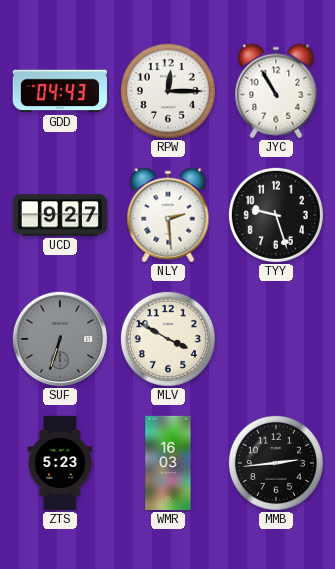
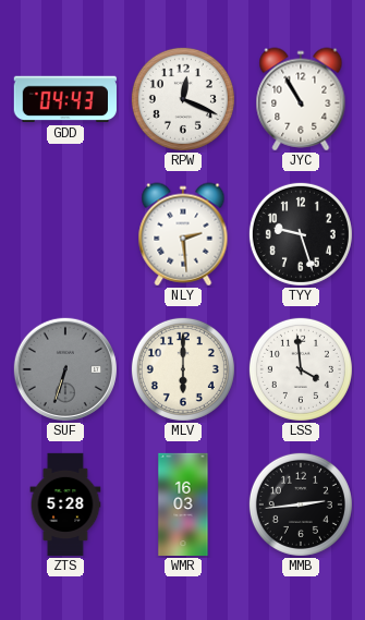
RPW: 12:15 -> 12:19
UCD: 9:27 -> none
MLV: 3:50 -> 6:00
LSS: none -> 3:59
ZTS: 5:23 -> 5:28
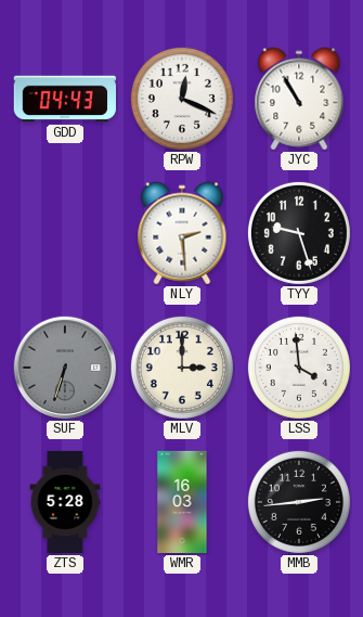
MLV: 6:00 -> 3:00
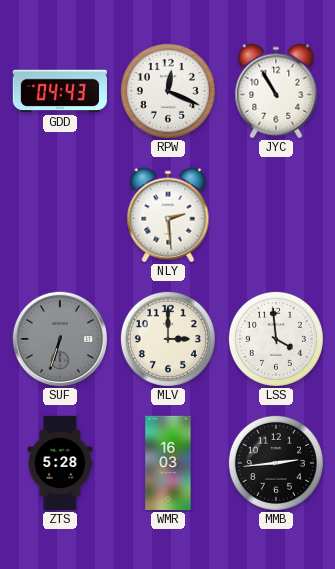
TYY: 9:27 -> none
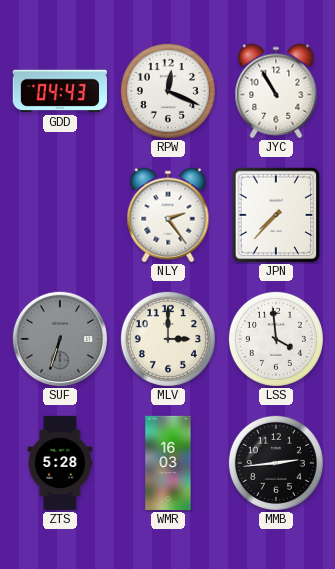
NLY: 2:29 -> 2:24
JPN: none -> 7:37
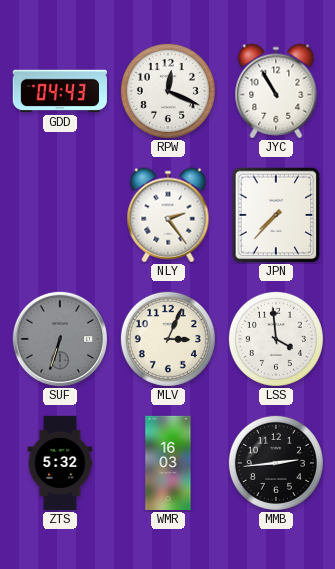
MLV: 3:00 -> 3:04
ZTS: 5:28 -> 5:32
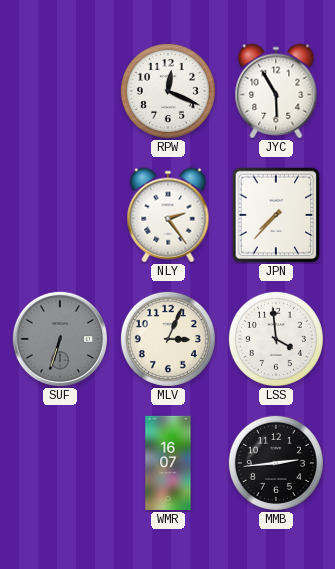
GDD: 04:43 -> none
JYC: 10:55 -> 5:55
ZTS: 5:32 -> none
WMR: 16:03 -> 16:07
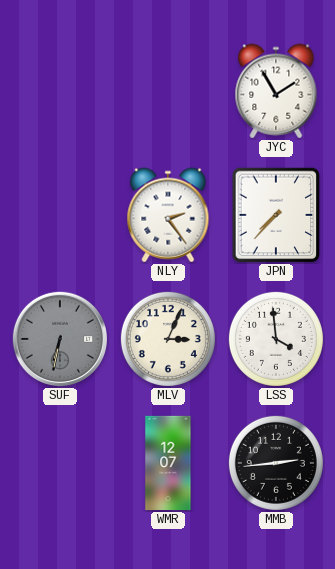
RPW: 12:19 -> none
JYC: 5:55 -> 1:55
SUF: 6:33 -> 6:32
WMR: 16:07 -> 12:07
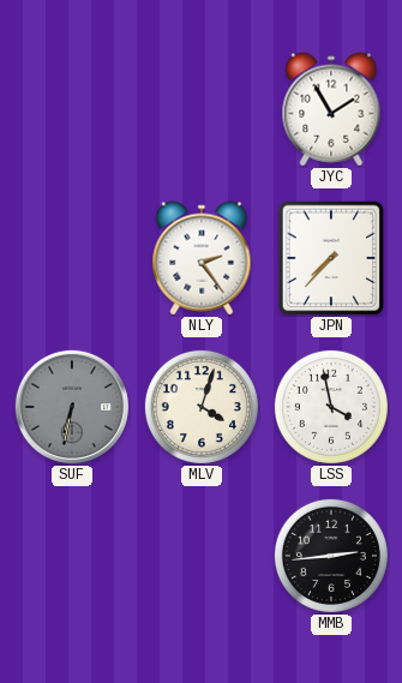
MLV: 3:04 -> 4:03
LSS: 3:59 -> 3:58
WMR: 12:07 -> none
